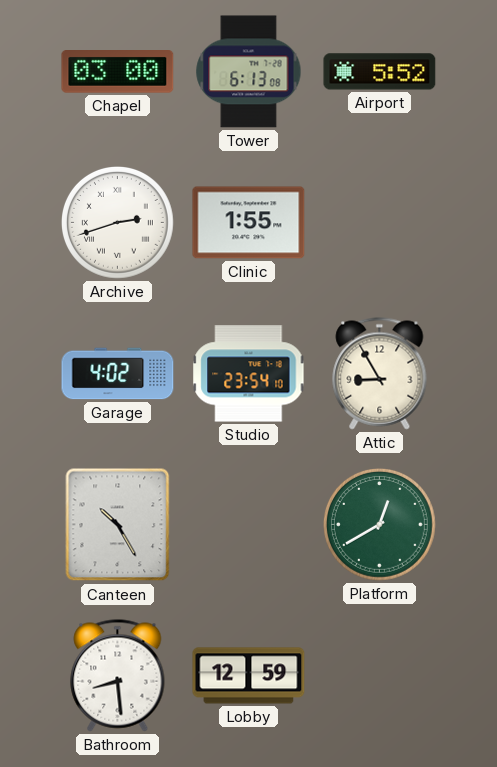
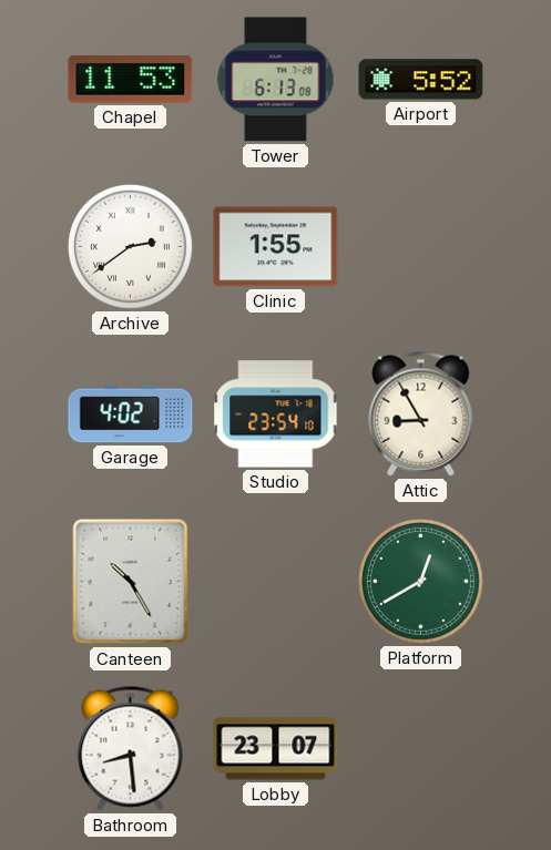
Chapel: 03:00 -> 11:53
Archive: 2:42 -> 2:39
Lobby: 12:59 -> 23:07
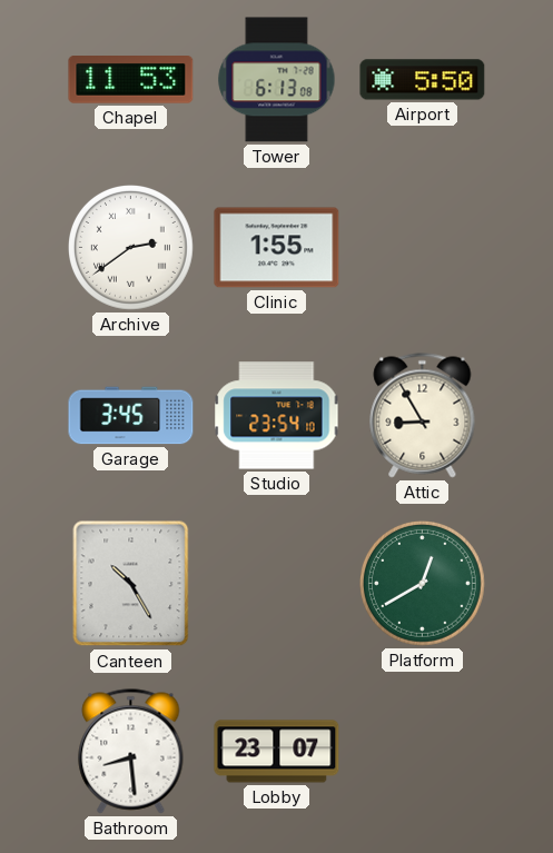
Airport: 5:52 -> 5:50
Garage: 4:02 -> 3:45
